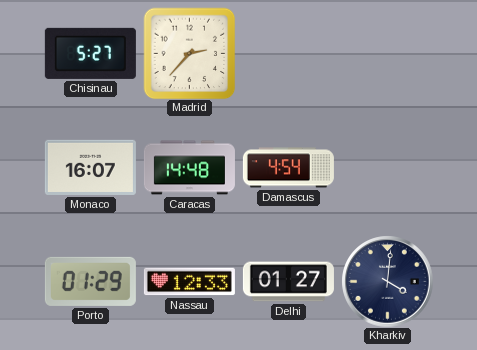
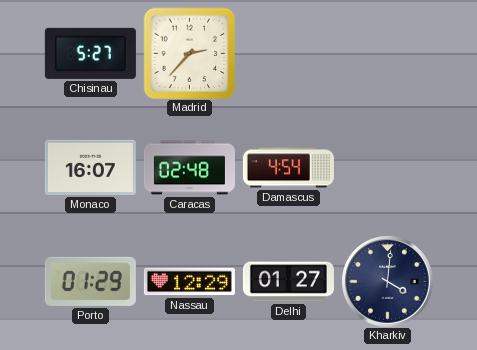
Caracas: 14:48 -> 02:48
Nassau: 12:33 -> 12:29
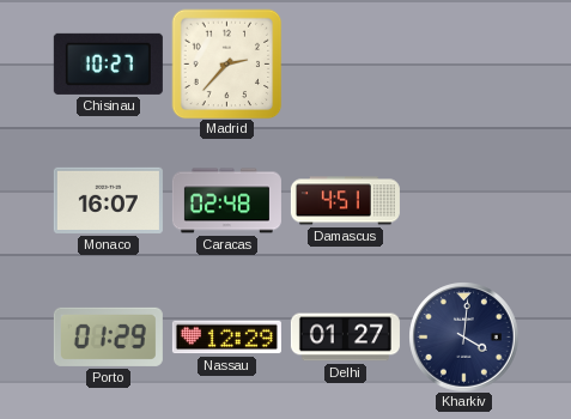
Chisinau: 5:27 -> 10:27
Damascus: 4:54 -> 4:51
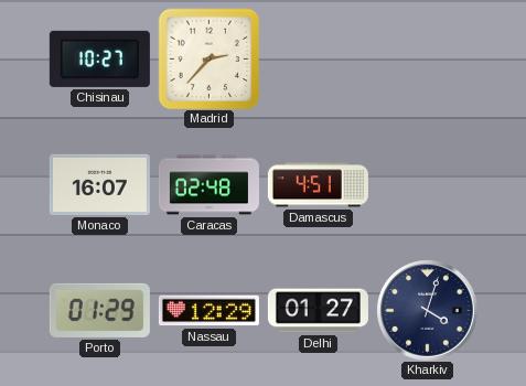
Kharkiv: 4:01 -> 4:03
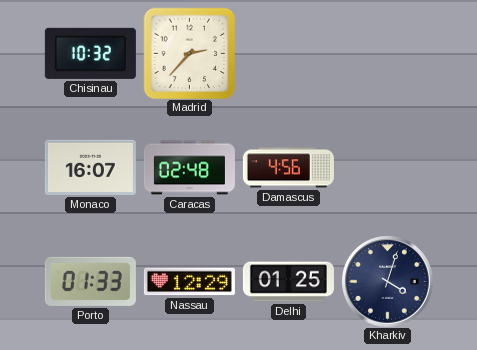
Chisinau: 10:27 -> 10:32
Damascus: 4:51 -> 4:56
Porto: 01:29 -> 01:33
Delhi: 01:27 -> 01:25
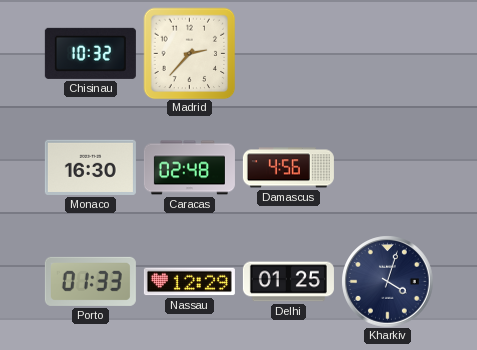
Monaco: 16:07 -> 16:30
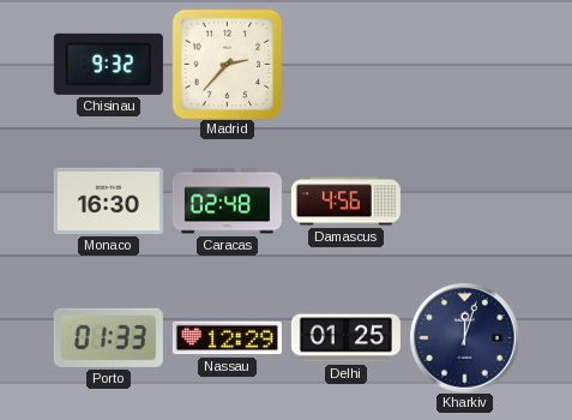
Chisinau: 10:32 -> 9:32
Kharkiv: 4:03 -> 12:03
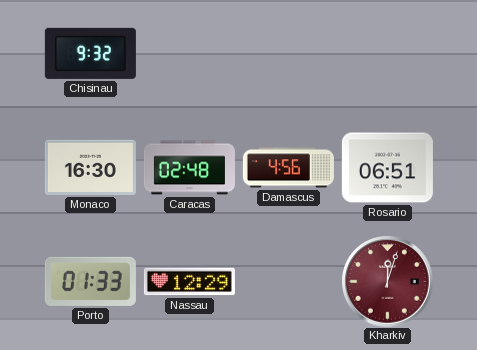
Madrid: 2:37 -> none
Rosario: none -> 06:51
Delhi: 01:25 -> none
Kharkiv dial: navy -> burgundy
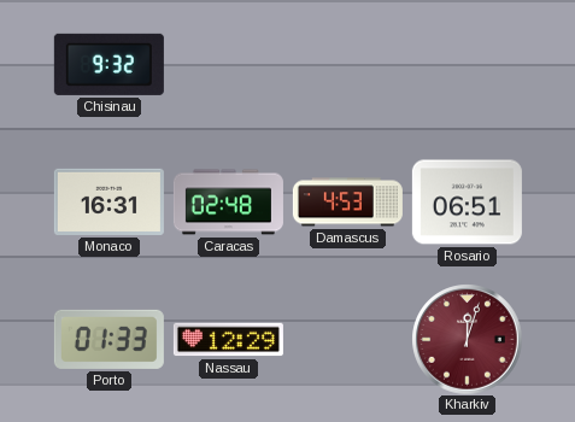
Monaco: 16:30 -> 16:31
Damascus: 4:56 -> 4:53
